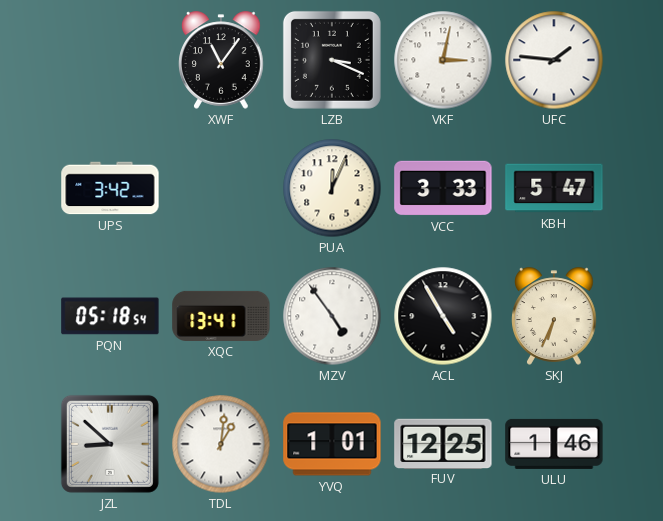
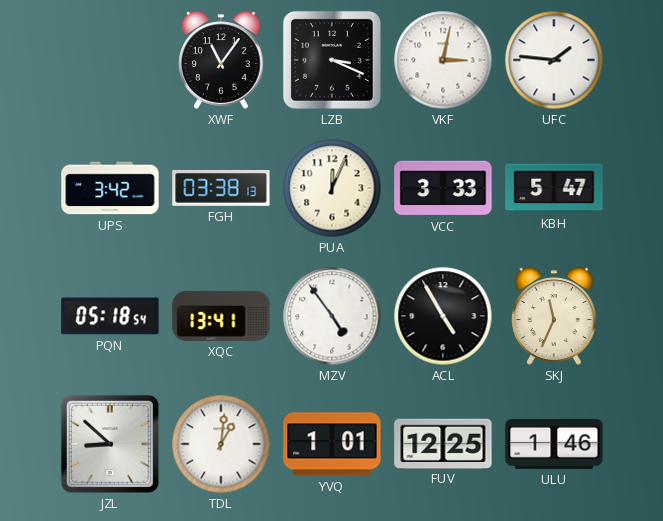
FGH: none -> 03:38
SKJ: 6:34 -> 11:34
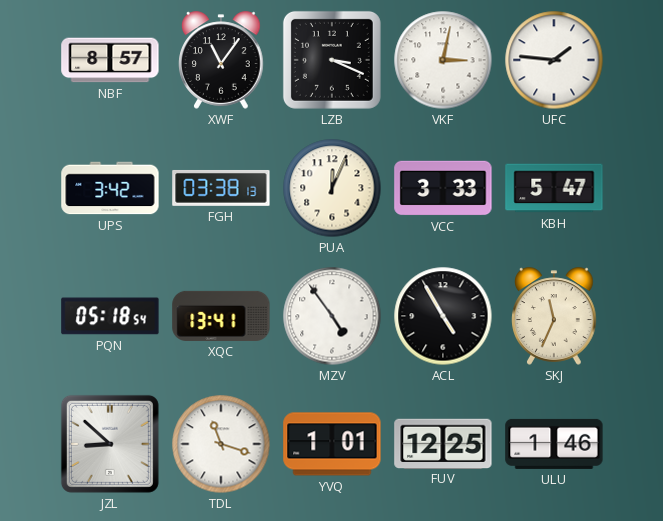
NBF: none -> 8:57
TDL: 1:01 -> 11:18
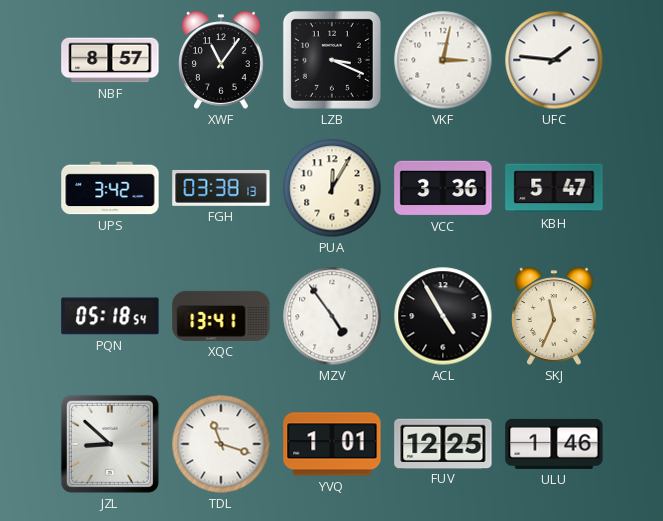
PUA: 12:04 -> 12:05
VCC: 3:33 -> 3:36
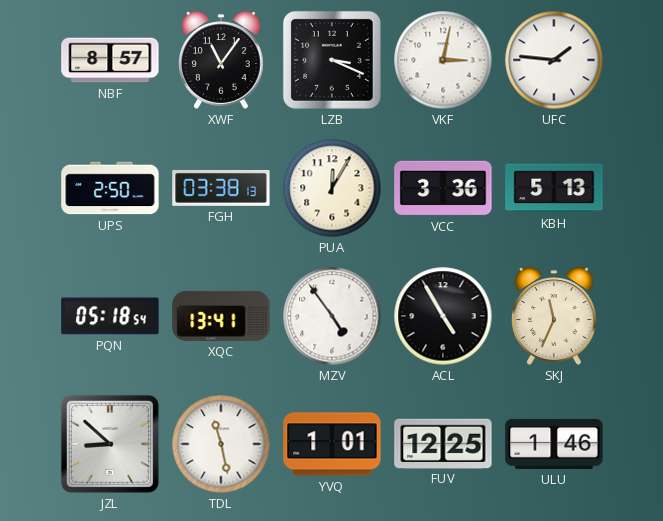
UPS: 3:42 -> 2:50
KBH: 5:47 -> 5:13
TDL: 11:18 -> 11:28
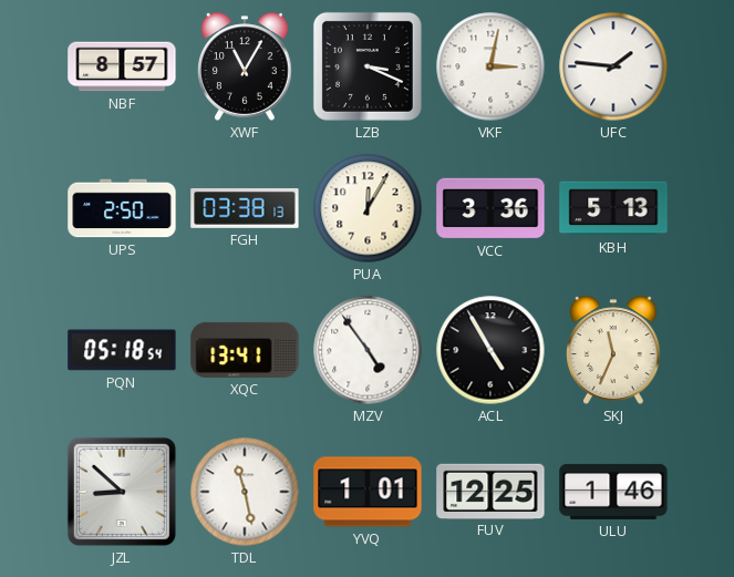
XWF: 11:06 -> 11:05
